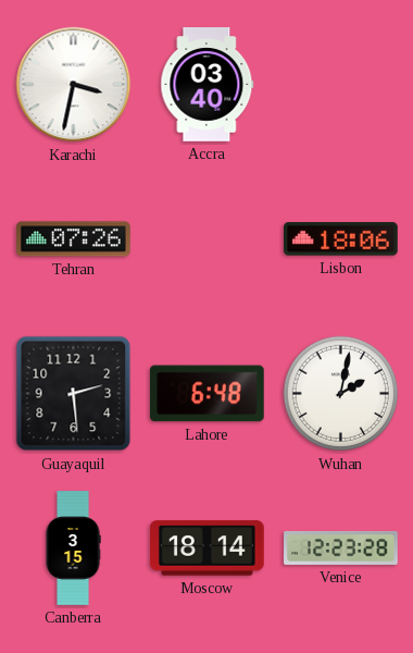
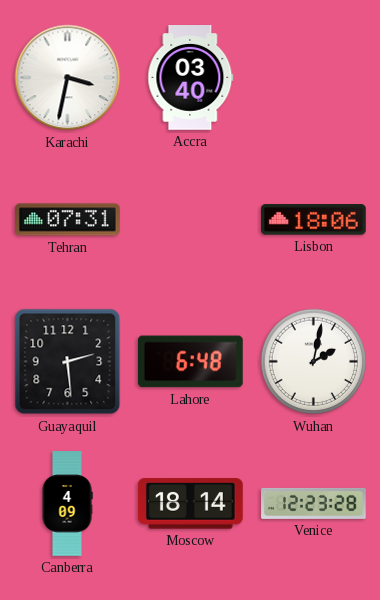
Tehran: 07:26 -> 07:31
Canberra: 3:15 -> 4:09
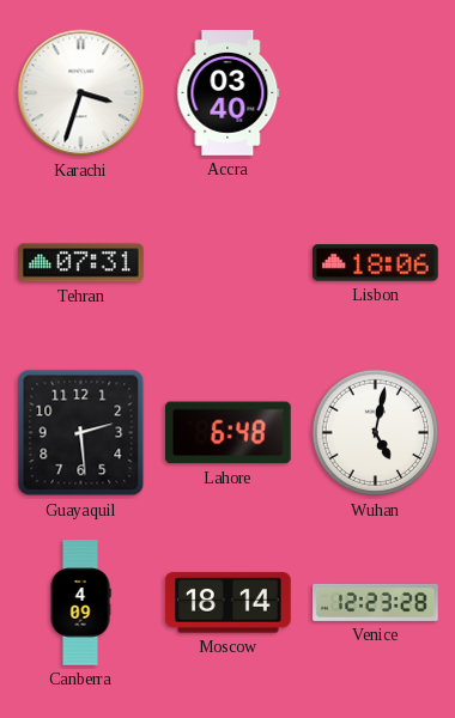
Karachi: 3:32 -> 3:33
Wuhan: 2:02 -> 5:02
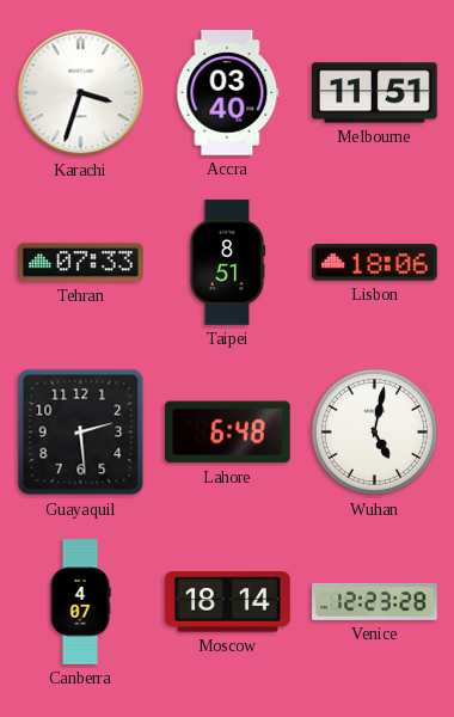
Melbourne: none -> 11:51
Tehran: 07:31 -> 07:33
Taipei: none -> 8:51
Canberra: 4:09 -> 4:07
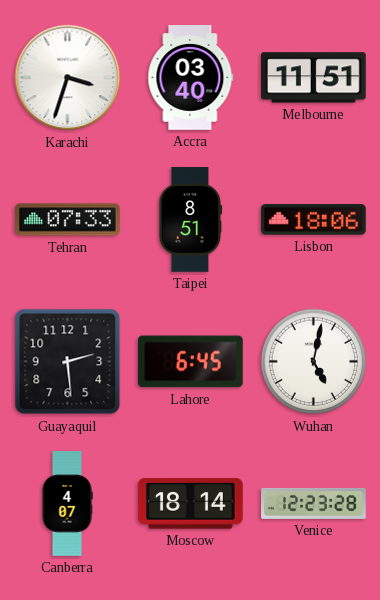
Lahore: 6:48 -> 6:45
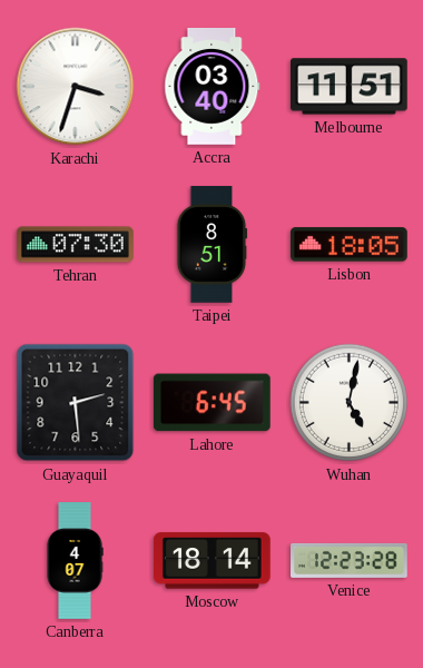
Tehran: 07:33 -> 07:30
Lisbon: 18:06 -> 18:05
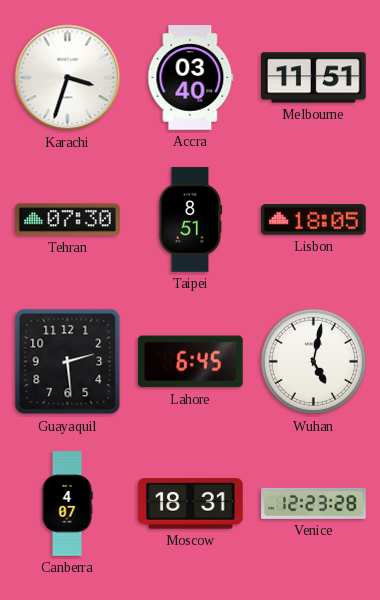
Moscow: 18:14 -> 18:31
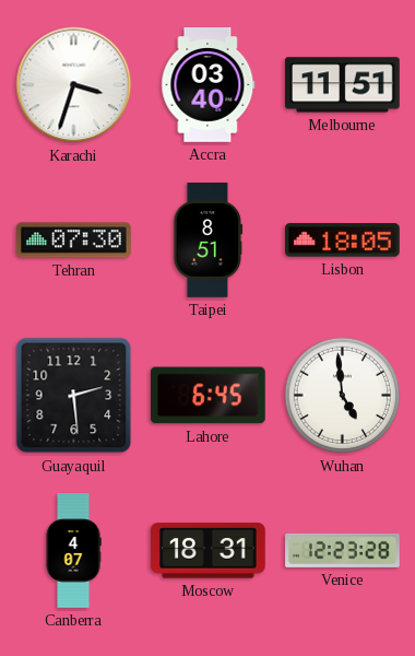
Wuhan: 5:02 -> 4:59
